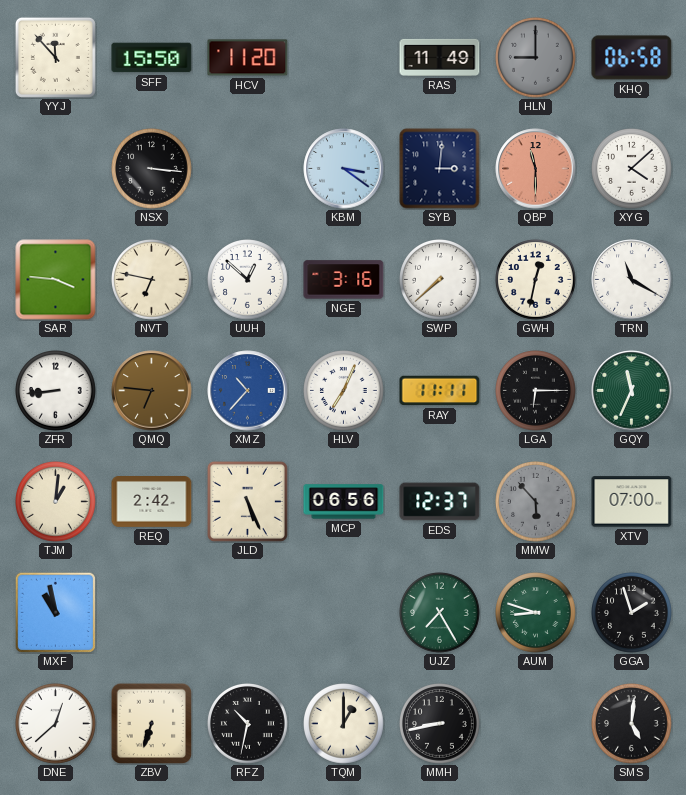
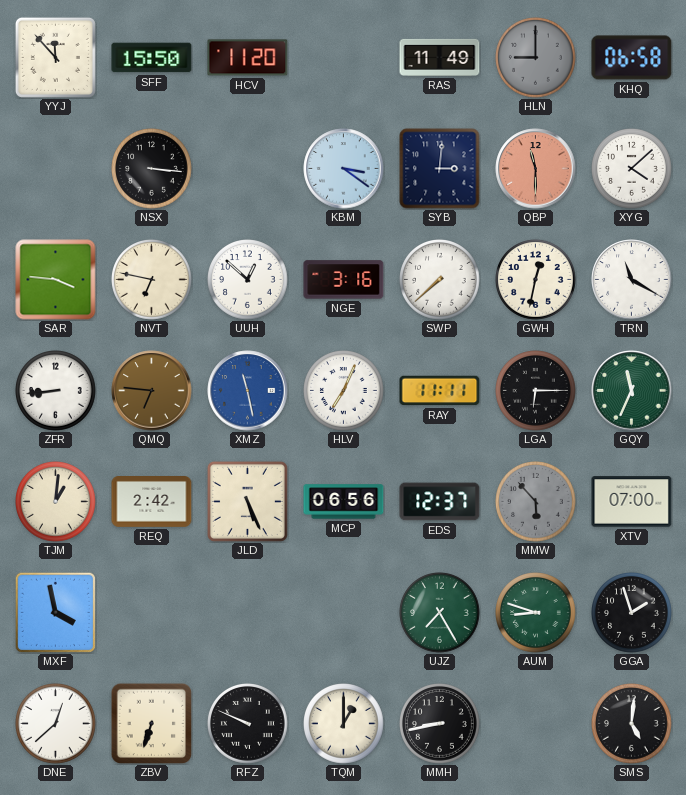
XMZ: 10:37 -> 11:28
MXF: 10:58 -> 3:58
RFZ: 10:32 -> 9:49
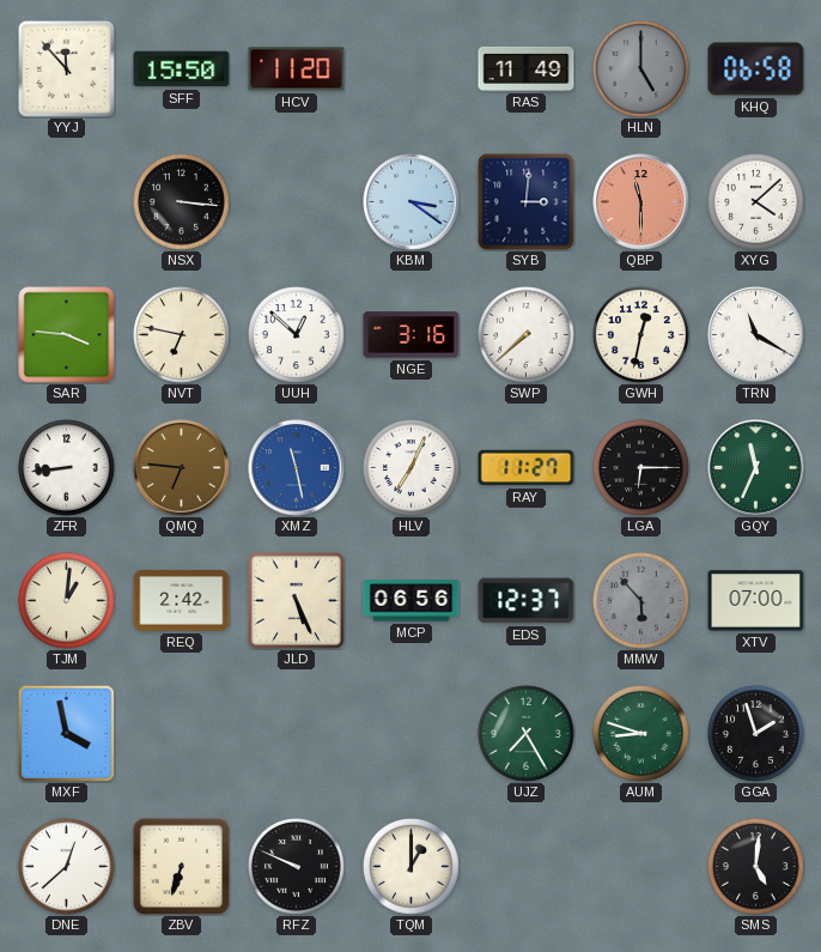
HLN: 9:00 -> 5:00
RAY: 11:11 -> 11:27
MMH: 8:43 -> none
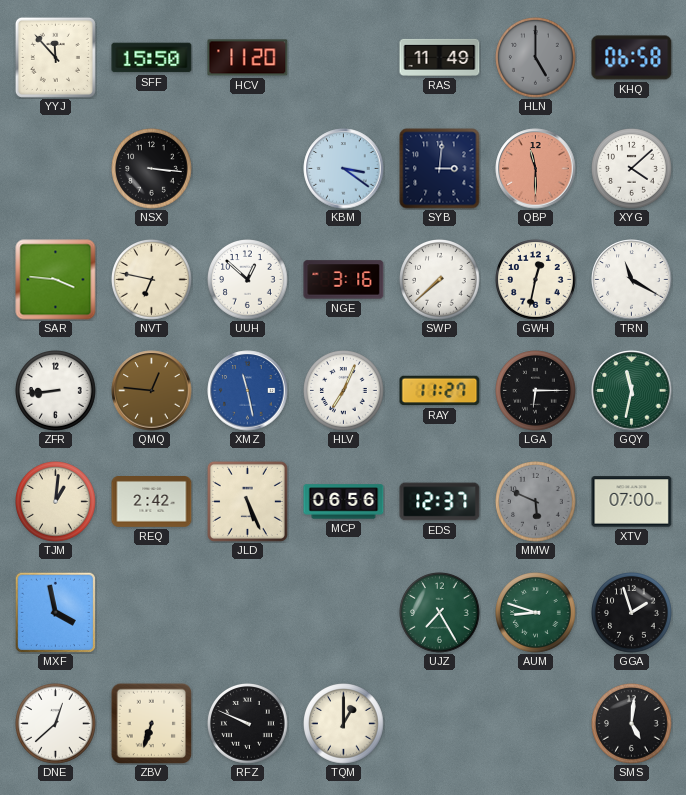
QMQ: 6:46 -> 12:46
GQY: 11:34 -> 11:32
MMW: 5:53 -> 5:49
